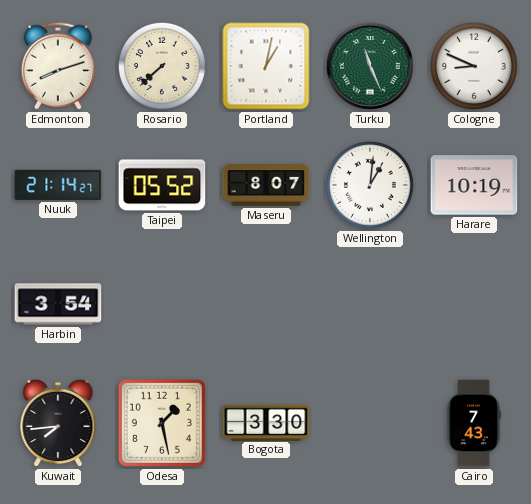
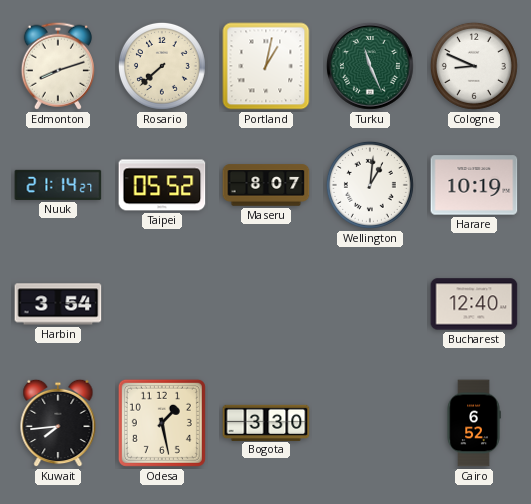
Bucharest: none -> 12:40
Cairo: 7:43 -> 6:52
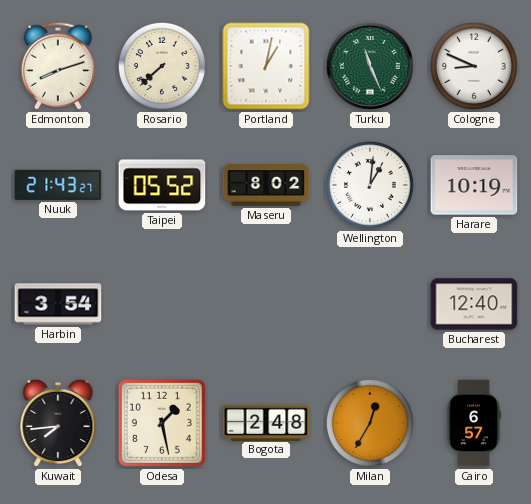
Nuuk: 21:14 -> 21:43
Maseru: 8:07 -> 8:02
Bogota: 3:30 -> 2:48
Milan: none -> 12:35
Cairo: 6:52 -> 6:57
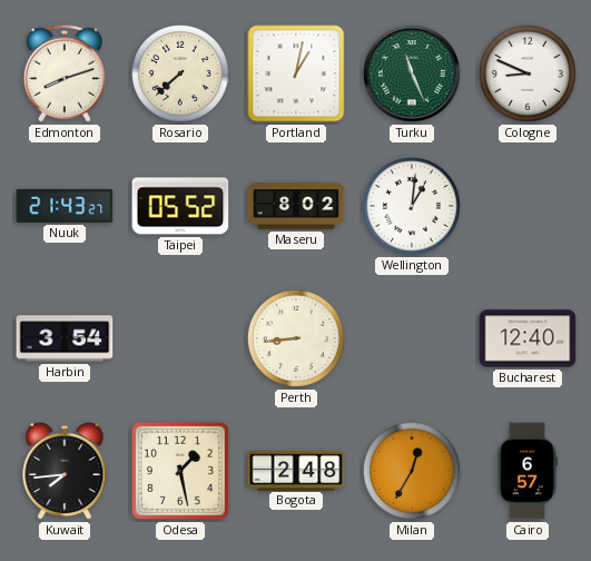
Harare: 10:19 -> none
Perth: none -> 8:44
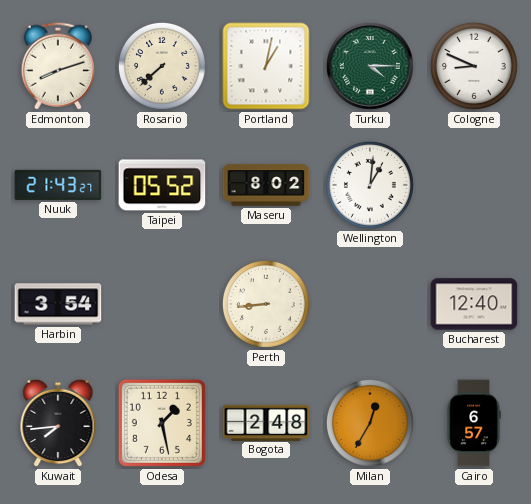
Turku: 11:26 -> 4:15
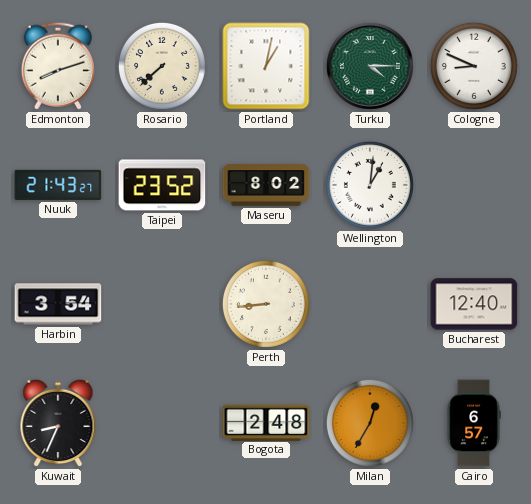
Taipei: 05:52 -> 23:52
Kuwait: 7:44 -> 8:34
Odesa: 1:28 -> none
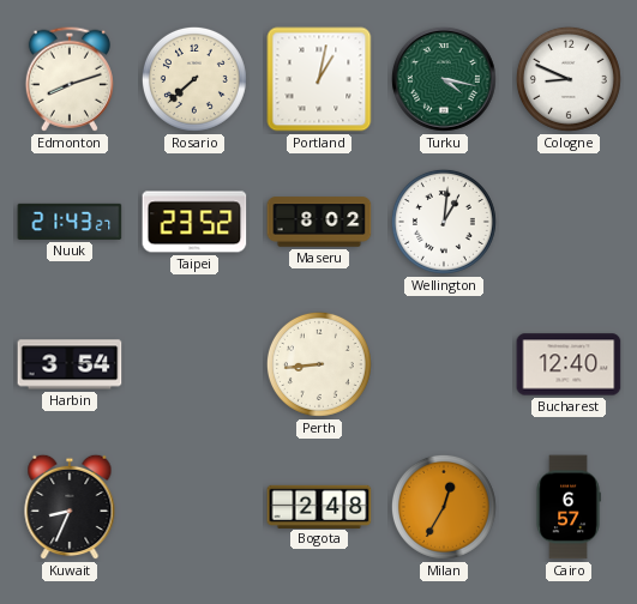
Turku: 4:15 -> 4:17
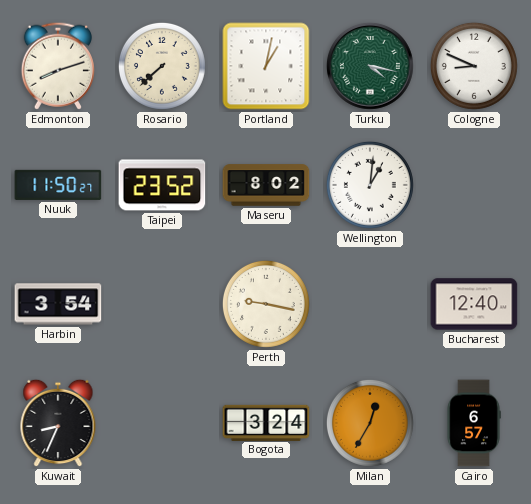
Nuuk: 21:43 -> 11:50
Perth: 8:44 -> 9:17
Bogota: 2:48 -> 3:24
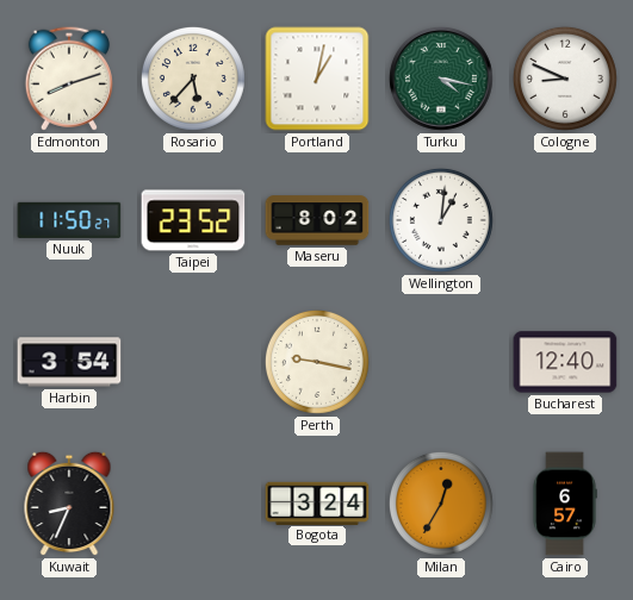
Rosario: 7:38 -> 5:37
